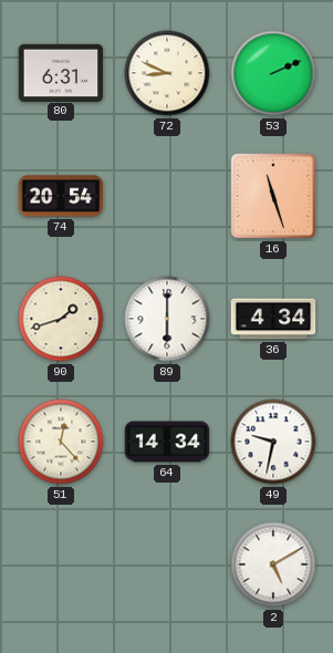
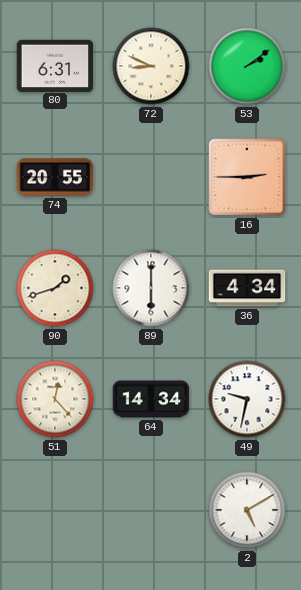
53: 2:11 -> 2:09
74: 20:54 -> 20:55
16: 11:27 -> 2:45
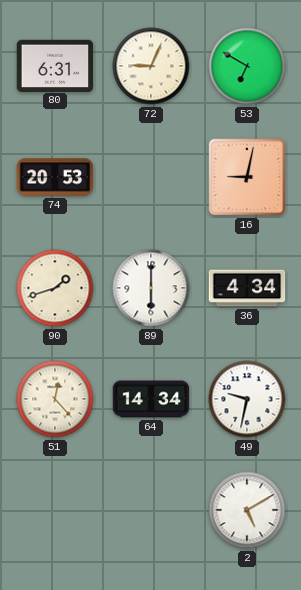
72: 8:49 -> 9:04
53: 2:09 -> 6:50
74: 20:55 -> 20:53
16: 2:45 -> 9:02
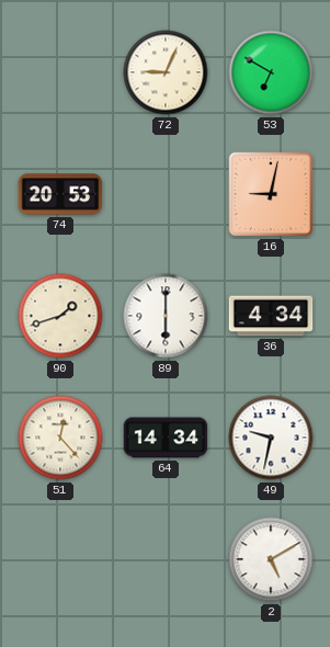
80: 6:31 -> none
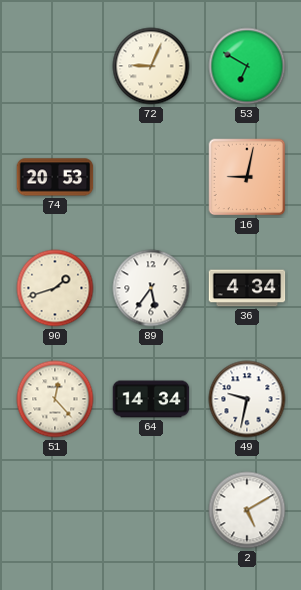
89: 6:00 -> 5:36
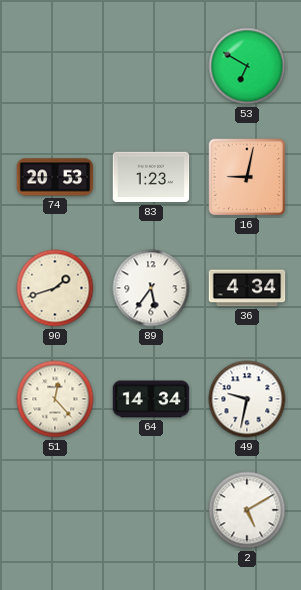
72: 9:04 -> none
83: none -> 1:23
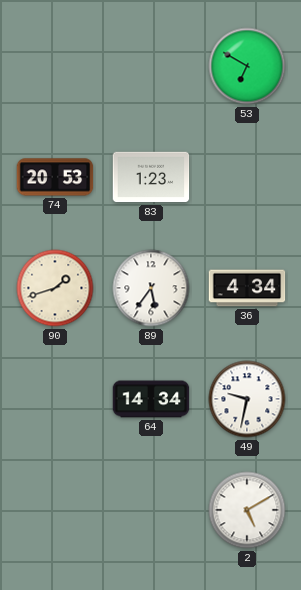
16: 9:02 -> none
51: 12:23 -> none
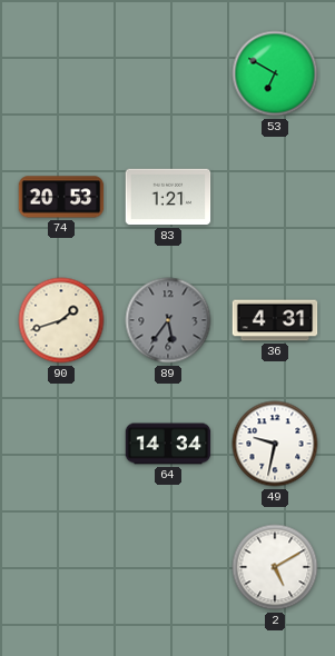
83: 1:23 -> 1:21
89 dial: white -> grey
36: 4:34 -> 4:31
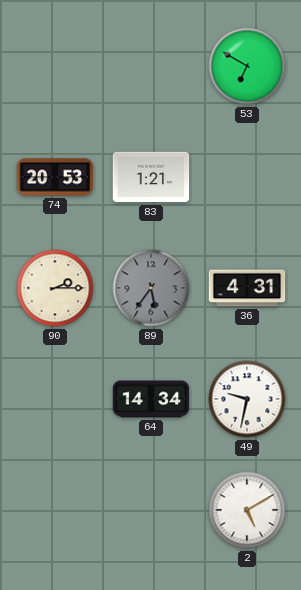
90: 1:42 -> 2:15
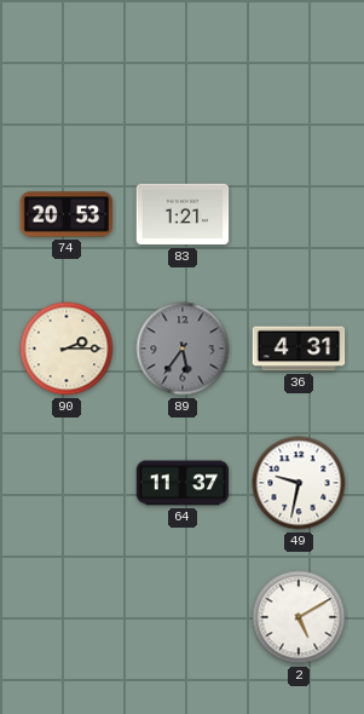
53: 6:50 -> none
64: 14:34 -> 11:37
